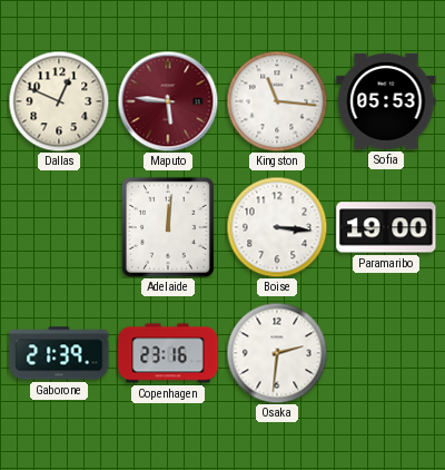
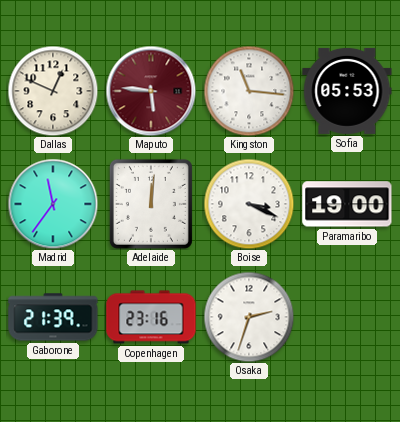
Madrid: none -> 11:36
Boise: 3:16 -> 3:19
Osaka: 2:31 -> 2:33
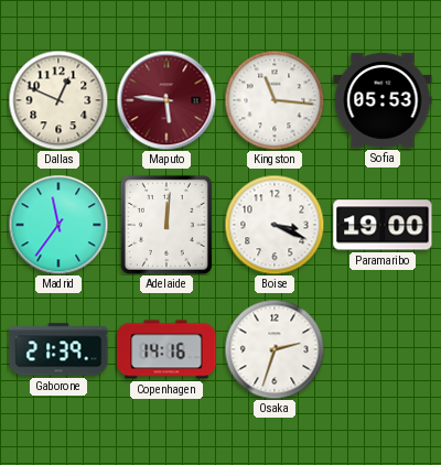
Copenhagen: 23:16 -> 14:16
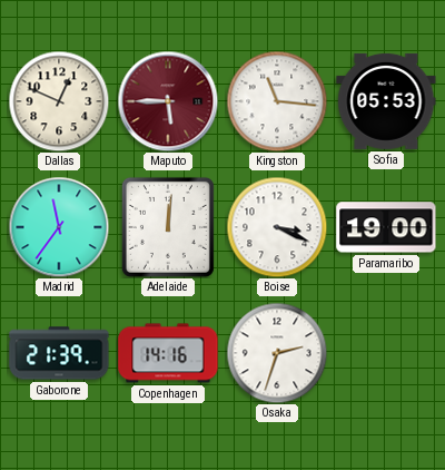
Maputo: 5:46 -> 5:45
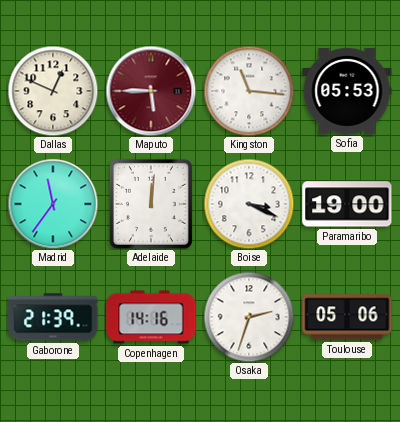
Toulouse: none -> 05:06
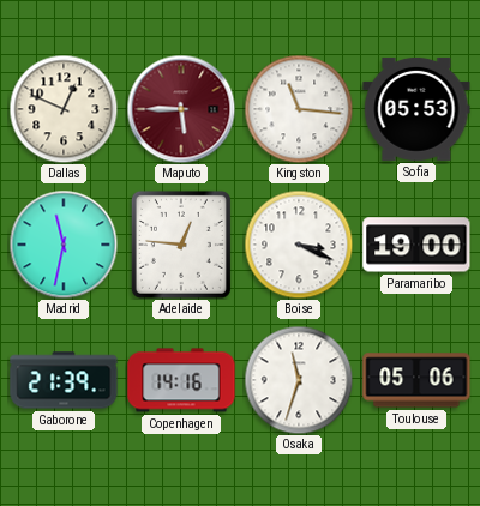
Madrid: 11:36 -> 11:32
Adelaide: 12:01 -> 12:46
Osaka: 2:33 -> 11:33
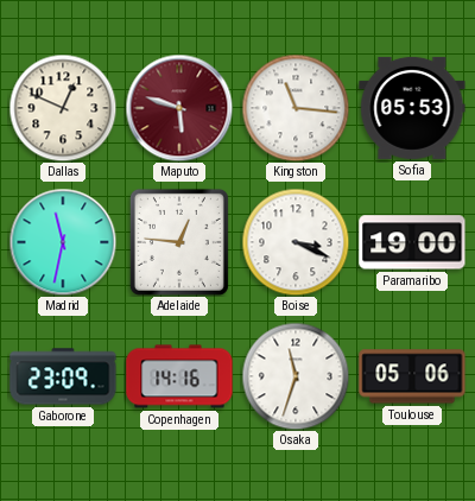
Maputo: 5:45 -> 5:48
Gaborone: 21:39 -> 23:09
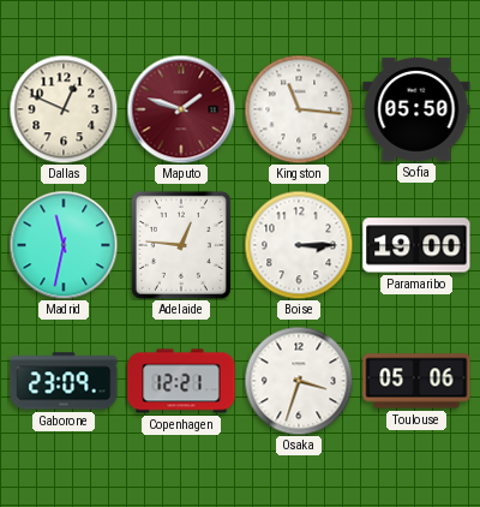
Maputo: 5:48 -> 1:48
Sofia: 05:53 -> 05:50
Boise: 3:19 -> 3:15
Copenhagen: 14:16 -> 12:21
Osaka: 11:33 -> 3:33
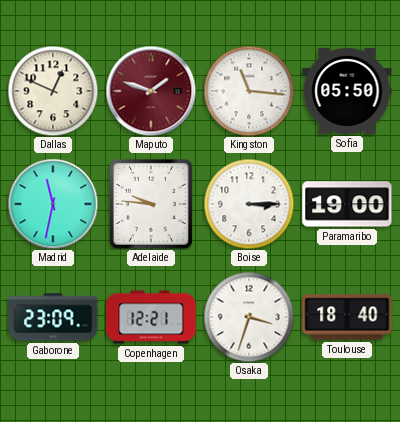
Adelaide: 12:46 -> 9:46
Toulouse: 05:06 -> 18:40
